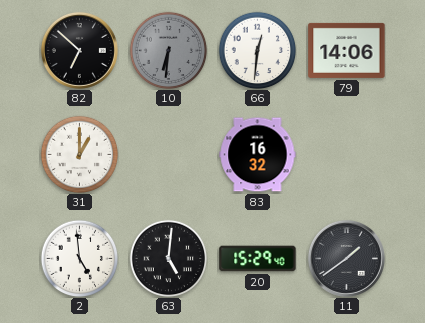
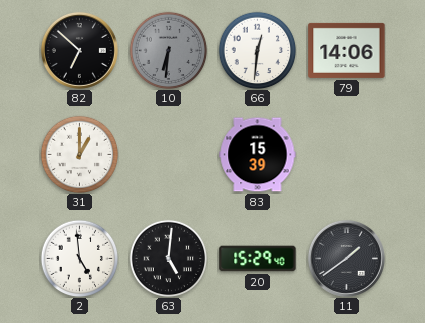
83: 16:32 -> 15:39
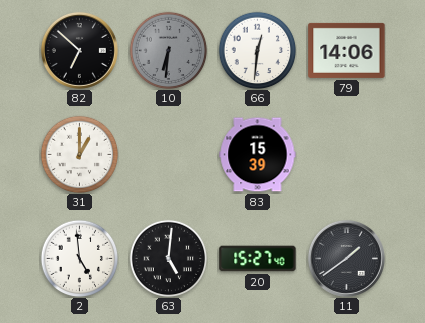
20: 15:29 -> 15:27
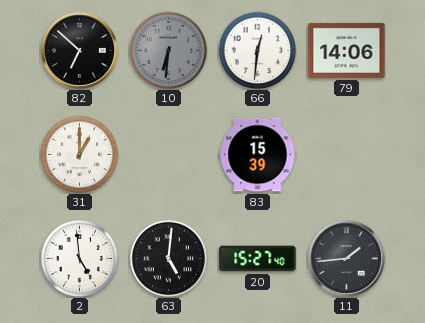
11: 1:39 -> 1:44
